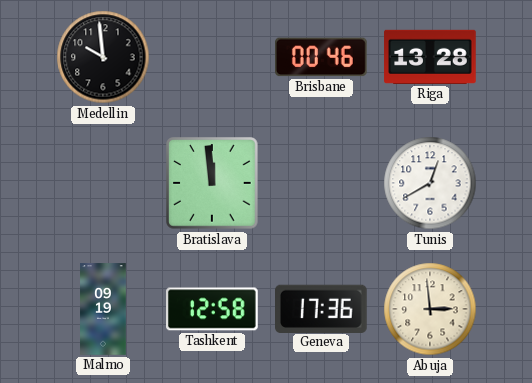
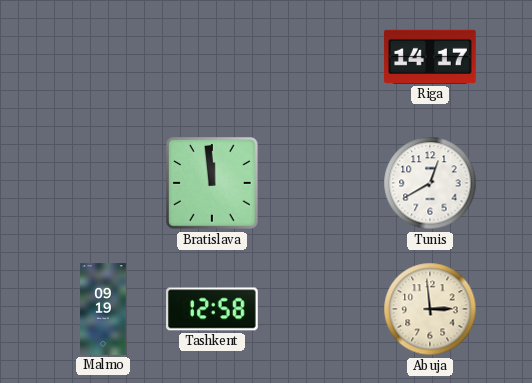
Medellin: 9:59 -> none
Brisbane: 00:46 -> none
Riga: 13:28 -> 14:17
Geneva: 17:36 -> none
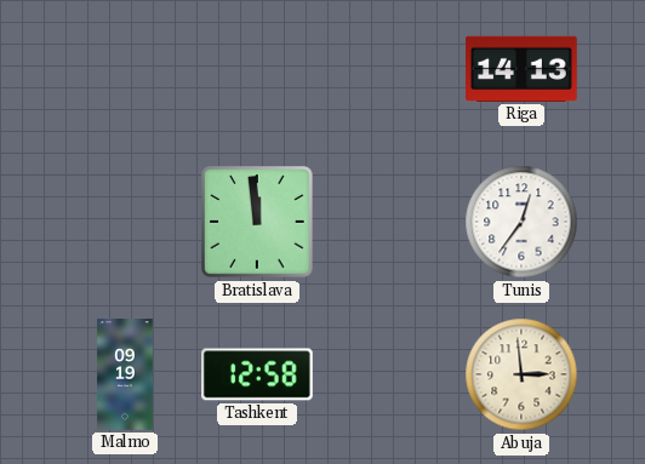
Riga: 14:17 -> 14:13
Tunis: 12:40 -> 12:36
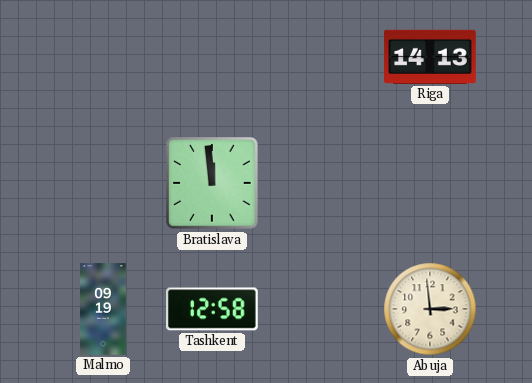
Tunis: 12:36 -> none
